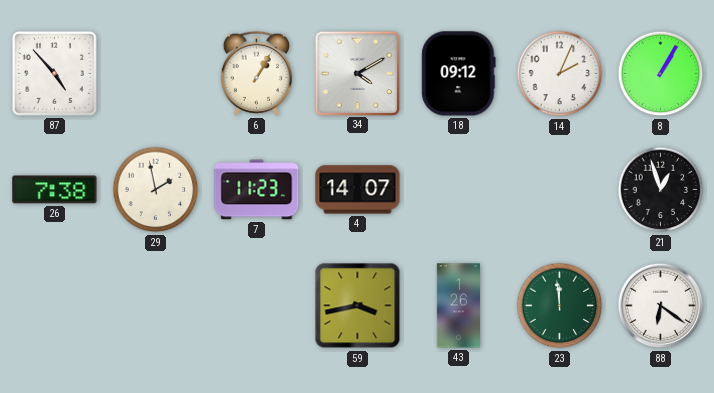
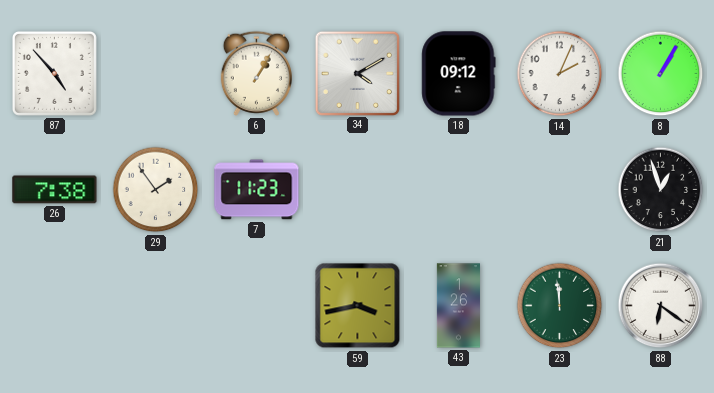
29: 1:58 -> 1:54
4: 14:07 -> none
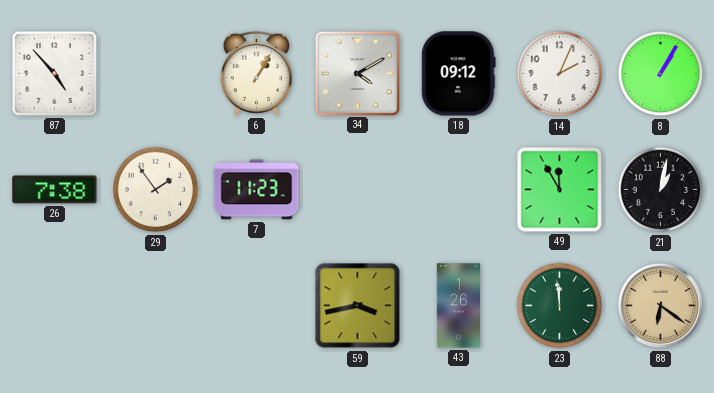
49: none -> 11:55
21: 12:57 -> 1:02
88 dial: white -> champagne
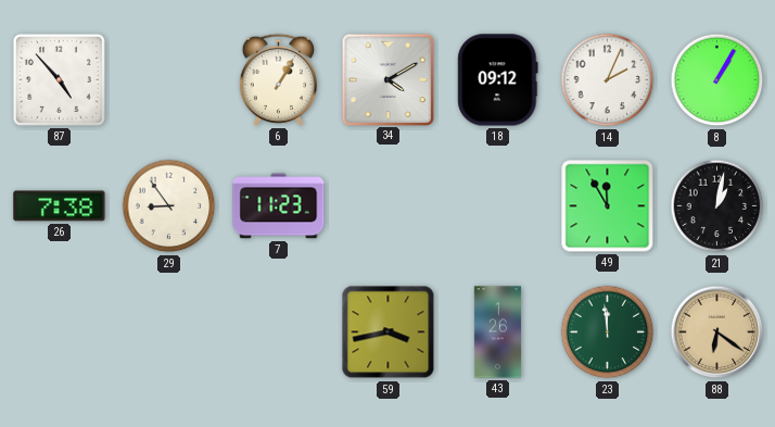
29: 1:54 -> 8:54
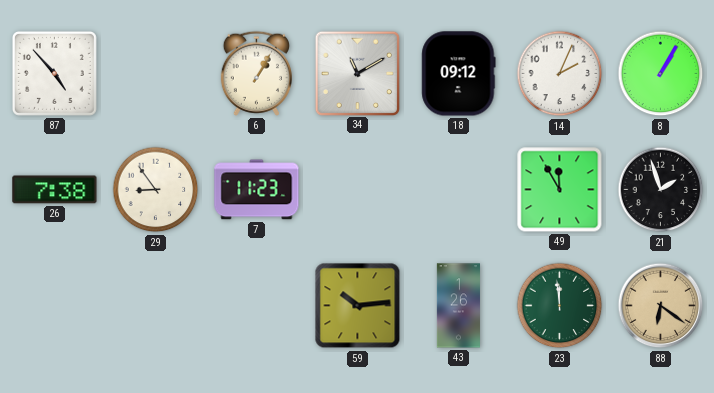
34: 4:10 -> 11:10
21: 1:02 -> 1:57
59: 3:43 -> 10:14
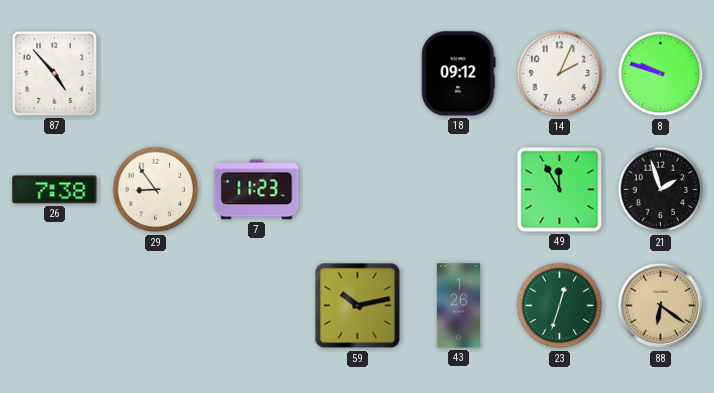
6: 1:05 -> none
34: 11:10 -> none
8: 1:05 -> 9:48
59: 10:14 -> 10:13
23: 11:59 -> 12:33
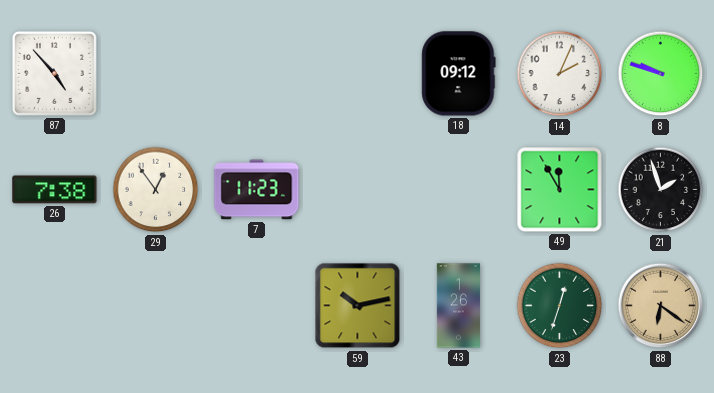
29: 8:54 -> 12:54
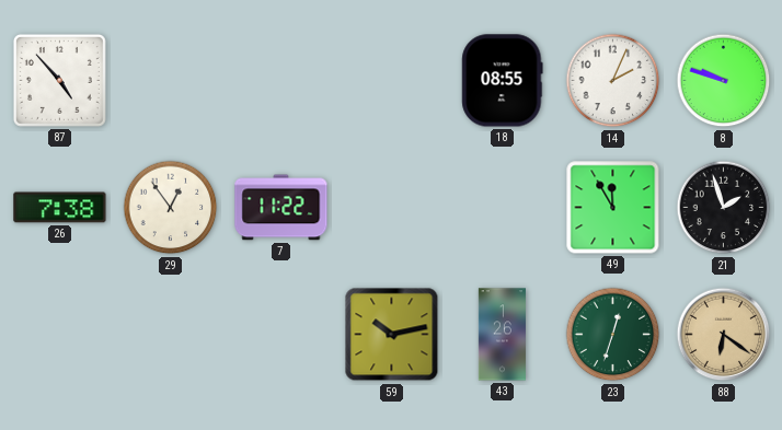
18: 09:12 -> 08:55
7: 11:23 -> 11:22
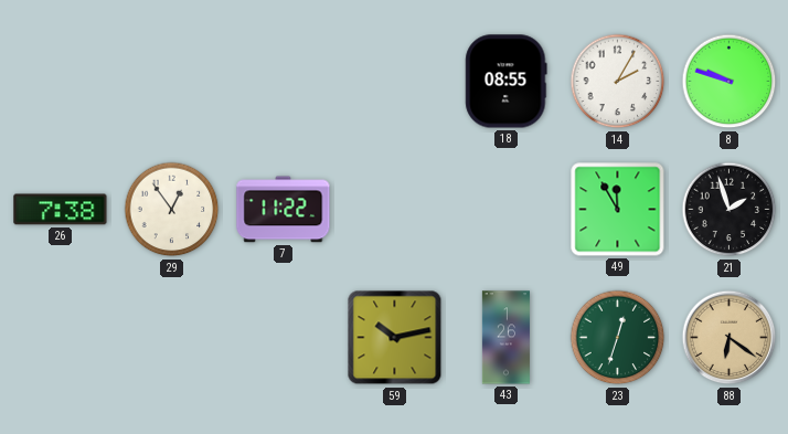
87: 4:53 -> none
14: 2:04 -> 2:05
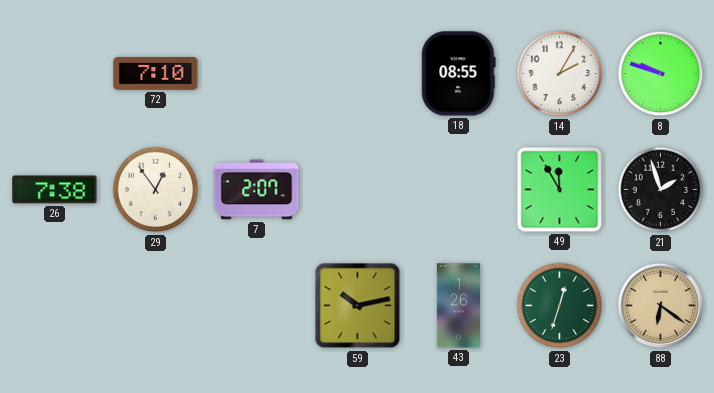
72: none -> 7:10
7: 11:22 -> 2:07
